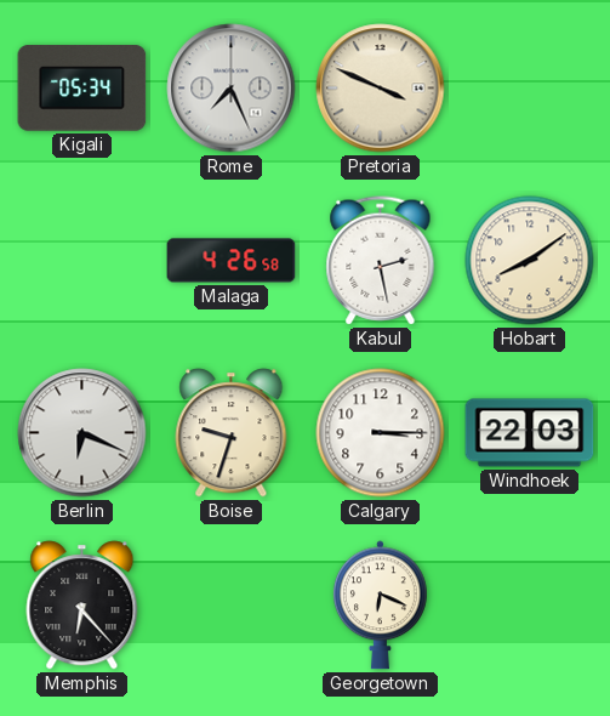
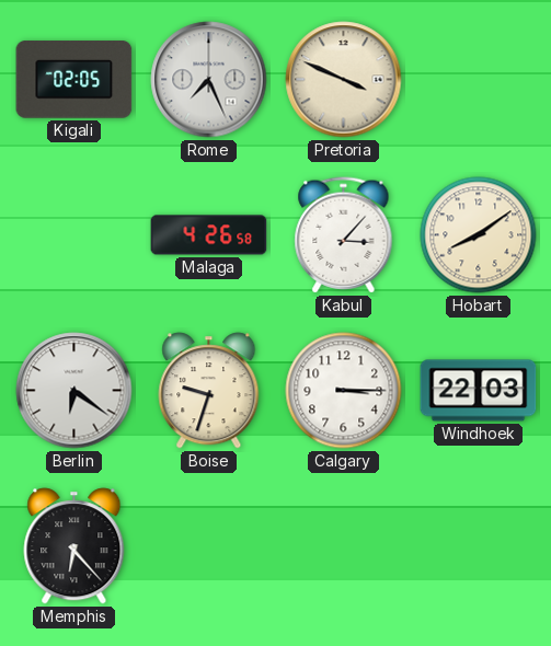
Kigali: 05:34 -> 02:05
Kabul: 2:28 -> 3:07
Berlin: 6:19 -> 6:21
Georgetown: 6:19 -> none
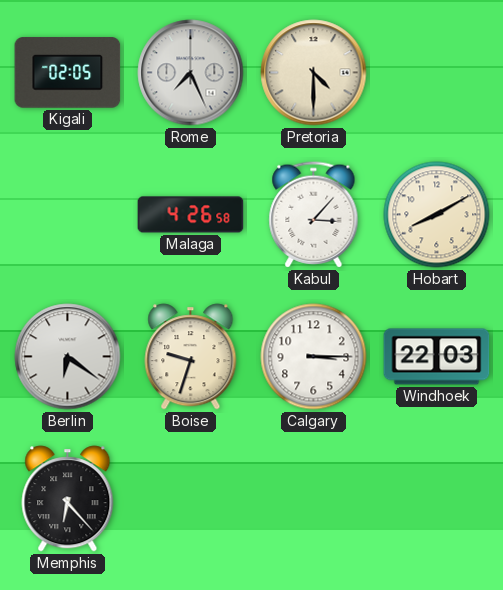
Pretoria: 3:49 -> 4:30
Hobart: 8:09 -> 8:10
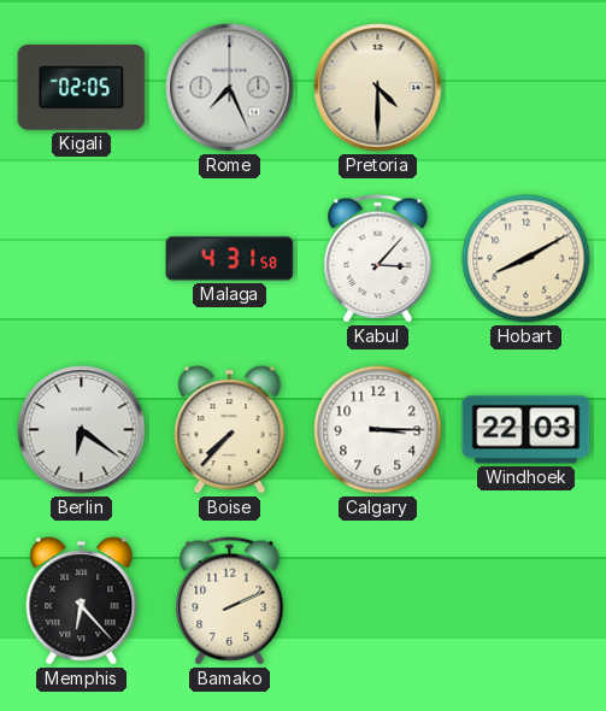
Malaga: 4:26 -> 4:31
Boise: 9:33 -> 7:37
Bamako: none -> 2:11
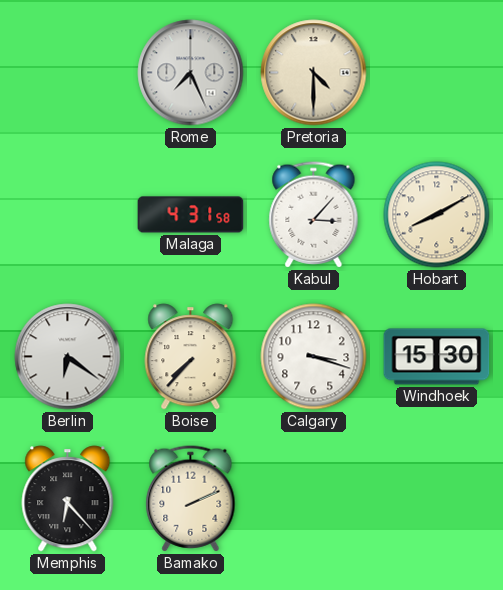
Kigali: 02:05 -> none
Calgary: 3:15 -> 3:18
Windhoek: 22:03 -> 15:30
